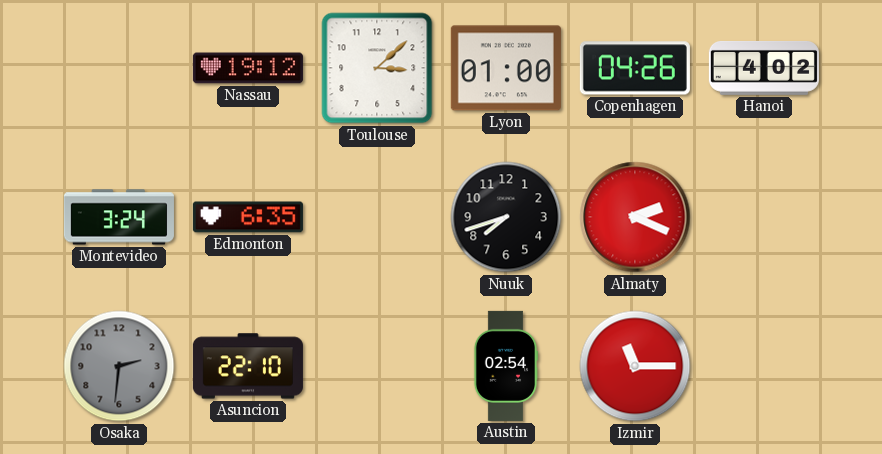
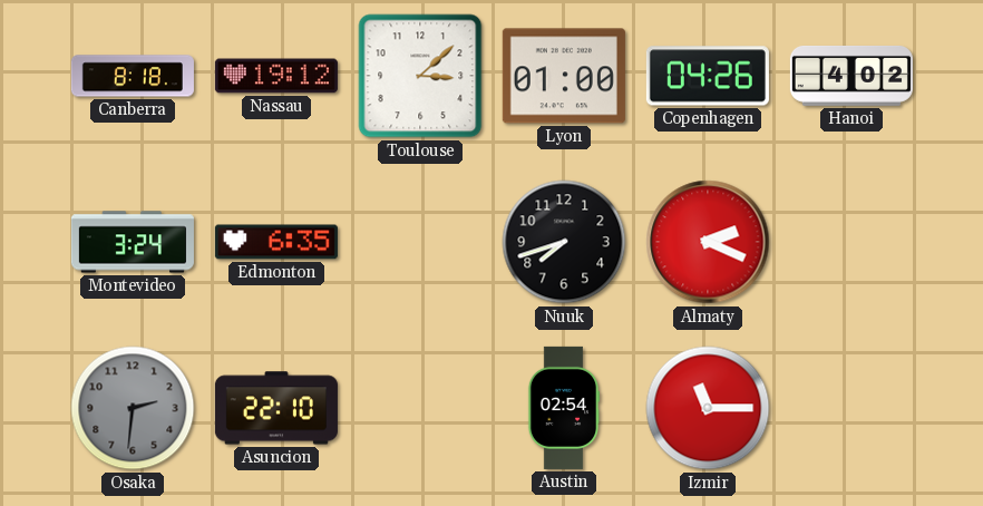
Canberra: none -> 8:18
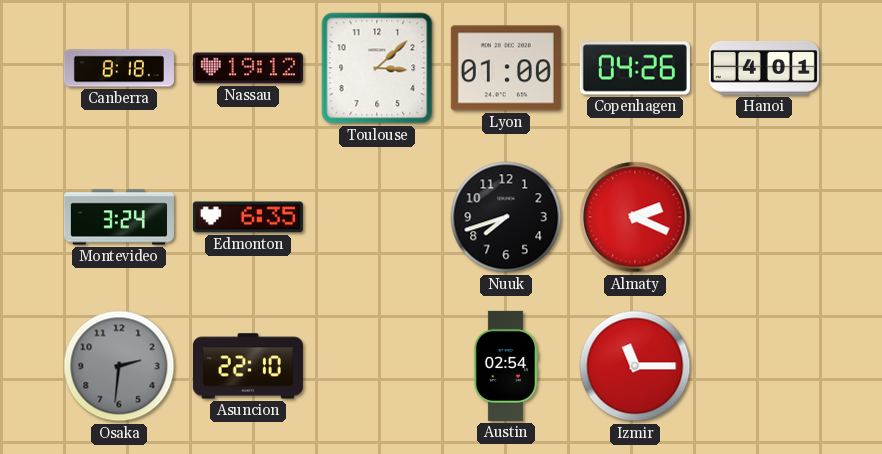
Hanoi: 4:02 -> 4:01
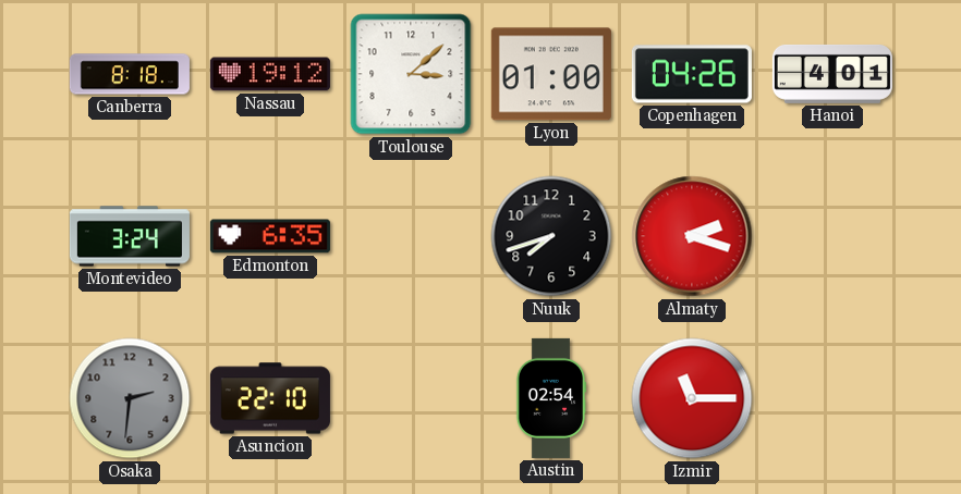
Almaty: 2:19 -> 2:18
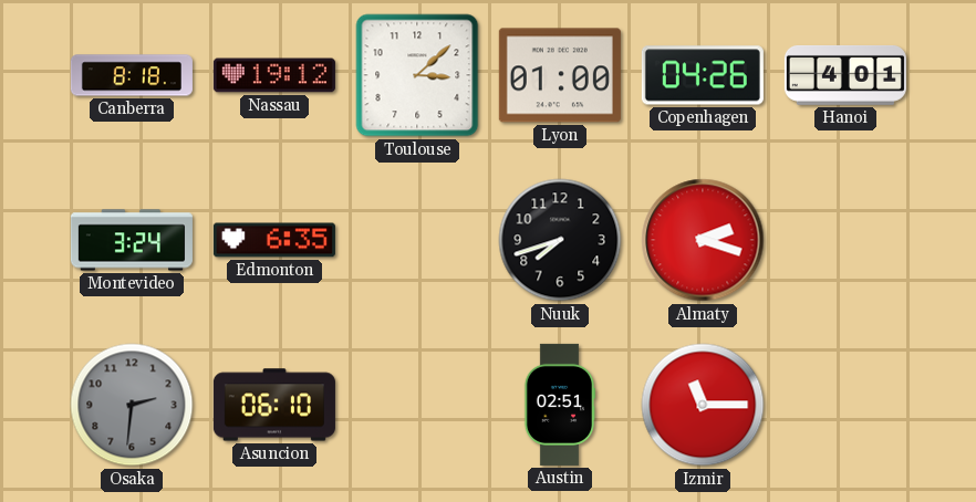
Asuncion: 22:10 -> 06:10
Austin: 02:54 -> 02:51
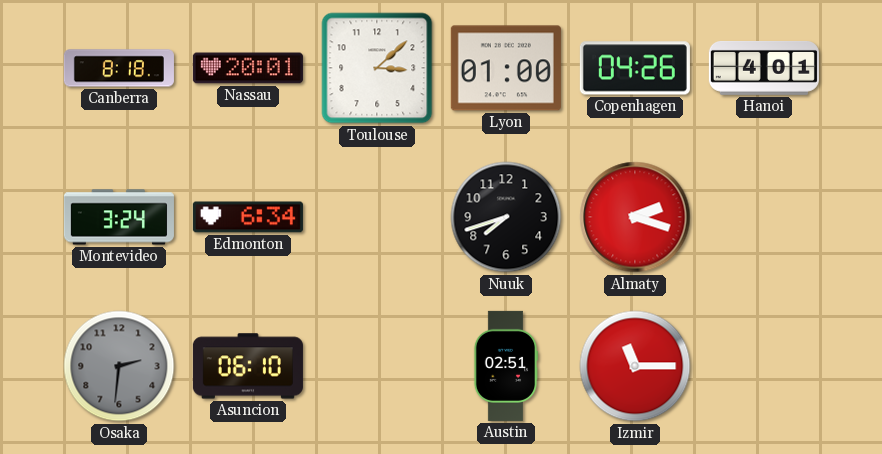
Nassau: 19:12 -> 20:01
Edmonton: 6:35 -> 6:34
